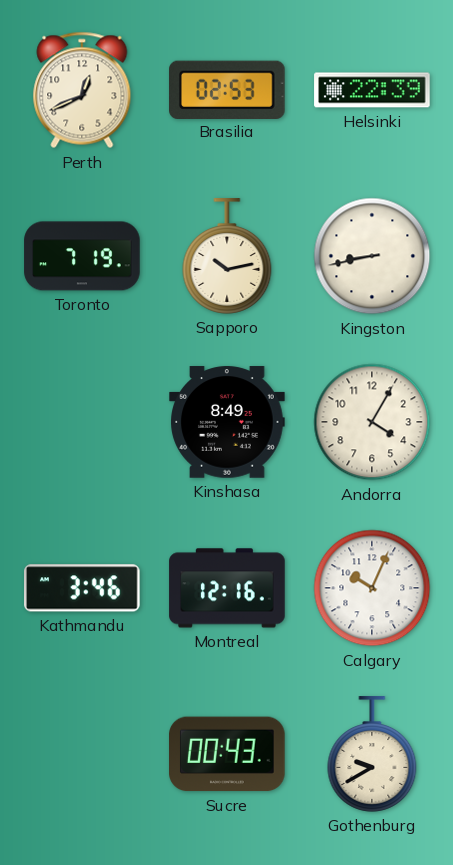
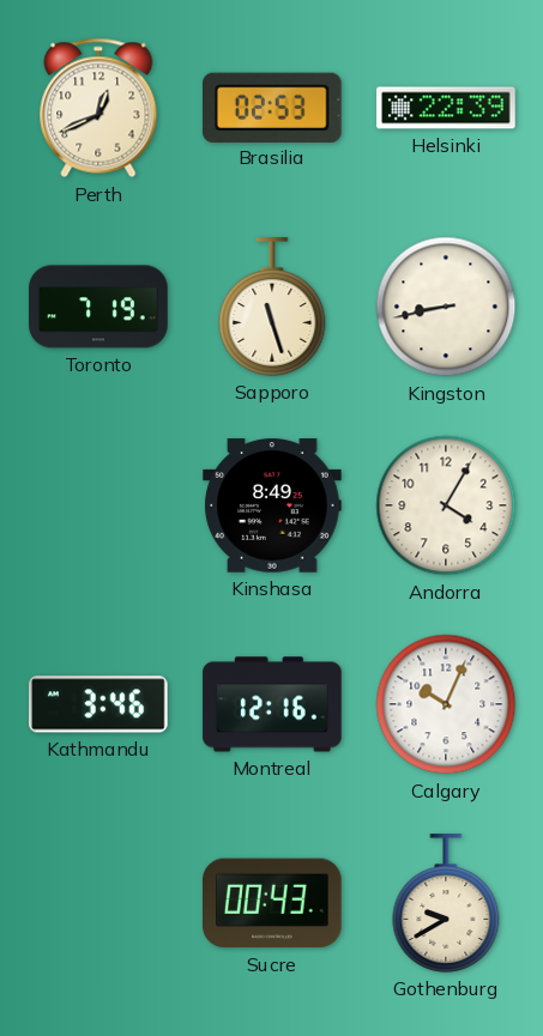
Sapporo: 10:13 -> 11:27
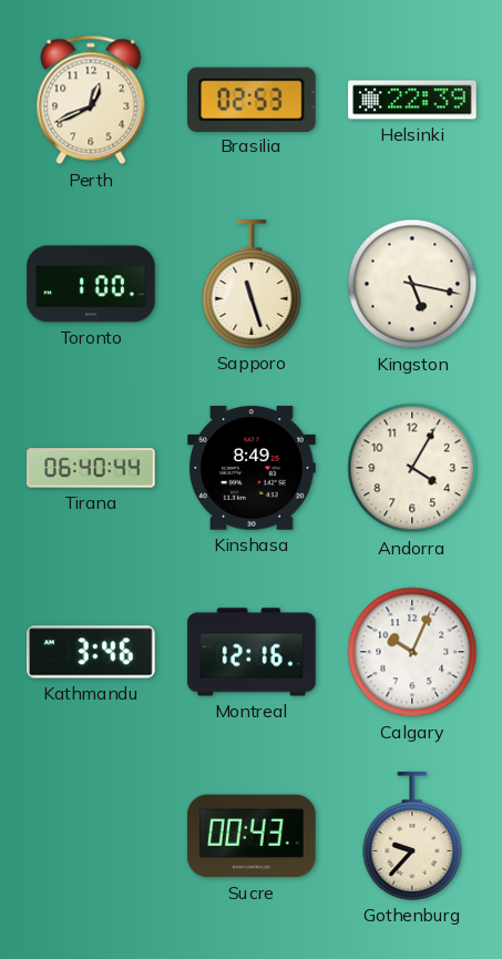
Toronto: 7:19 -> 1:00
Kingston: 8:43 -> 5:17
Tirana: none -> 06:40
Gothenburg: 9:40 -> 9:37
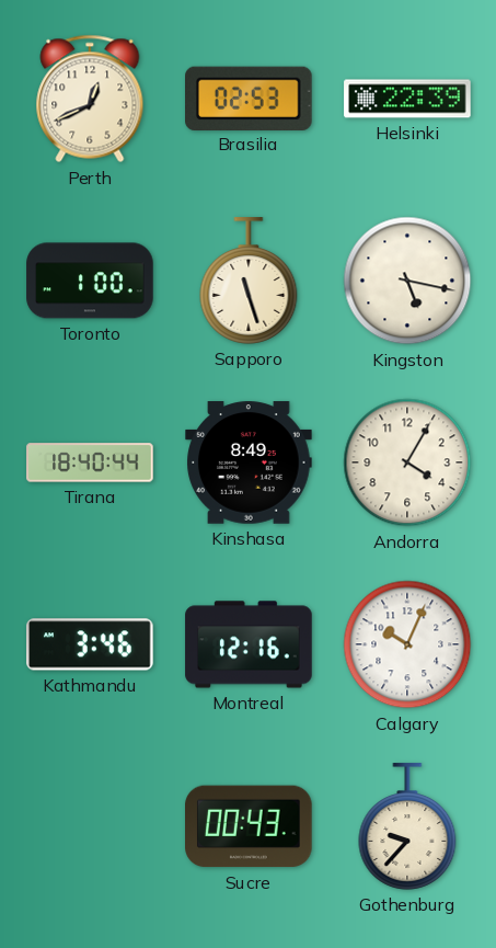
Tirana: 06:40 -> 18:40
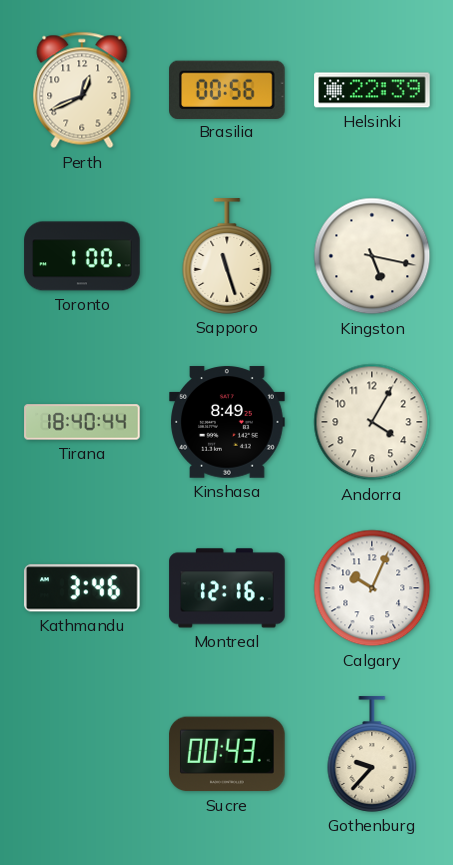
Brasilia: 02:53 -> 00:56
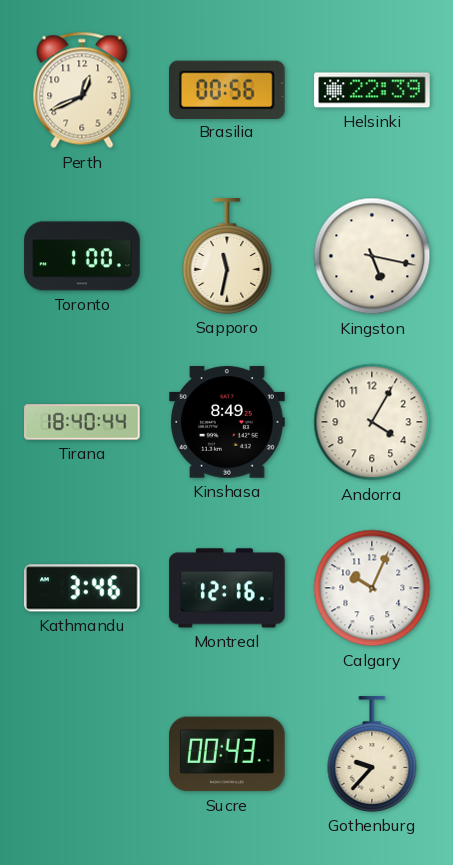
Sapporo: 11:27 -> 11:32
